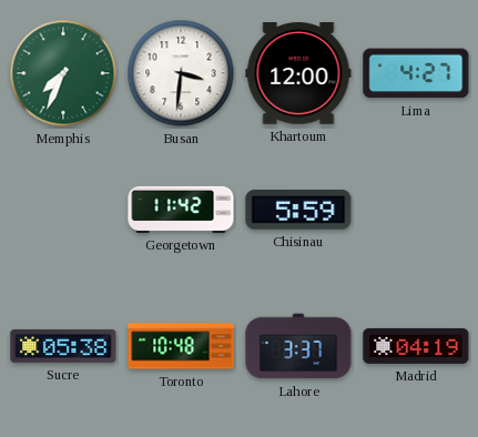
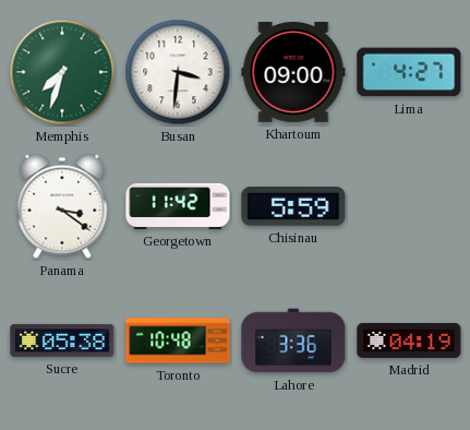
Memphis: 7:34 -> 7:33
Khartoum: 12:00 -> 09:00
Panama: none -> 3:21
Lahore: 3:37 -> 3:36
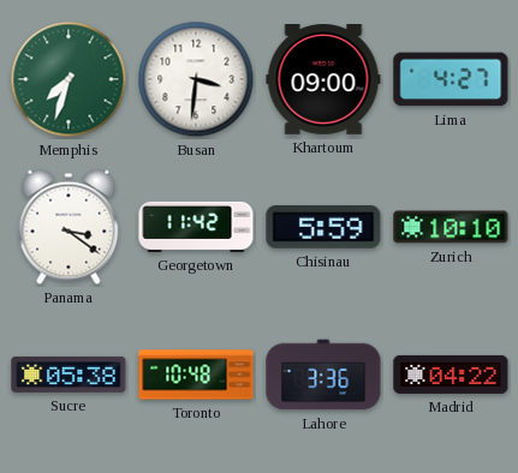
Zurich: none -> 10:10
Madrid: 04:19 -> 04:22
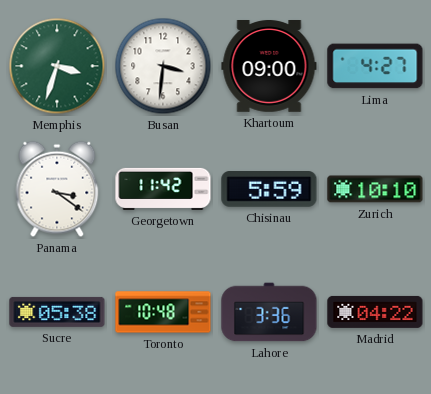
Memphis: 7:33 -> 3:33
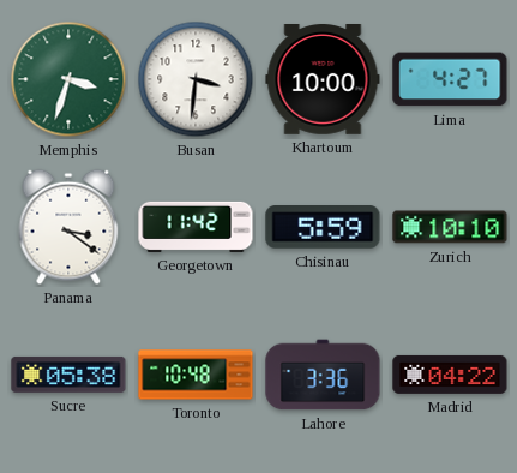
Khartoum: 09:00 -> 10:00
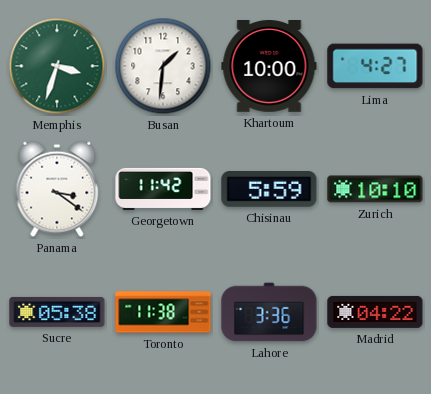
Busan: 3:31 -> 1:31
Toronto: 10:48 -> 11:38
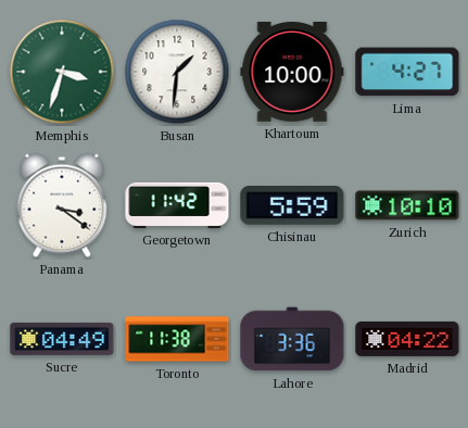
Sucre: 05:38 -> 04:49
